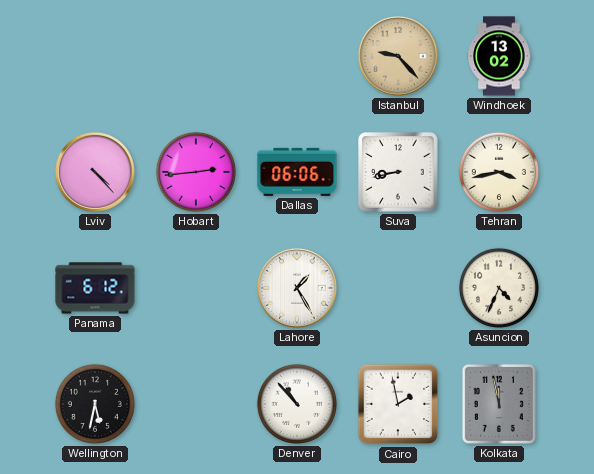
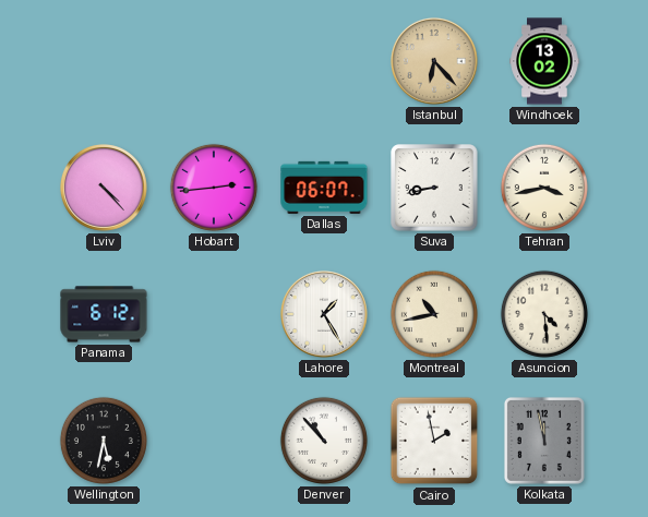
Istanbul: 9:23 -> 6:23
Dallas: 06:06 -> 06:07
Montreal: none -> 10:43
Asuncion: 4:34 -> 4:29
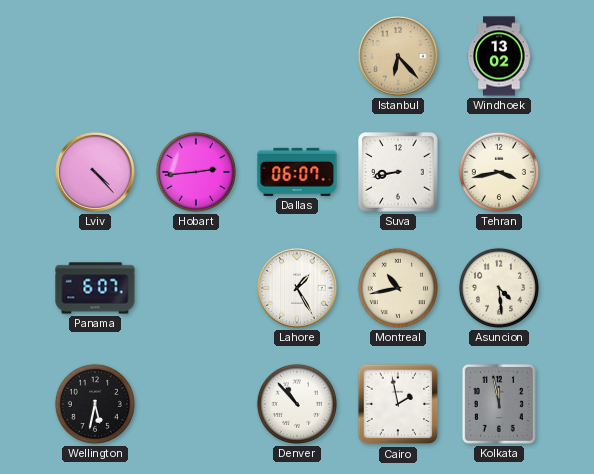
Panama: 6:12 -> 6:07
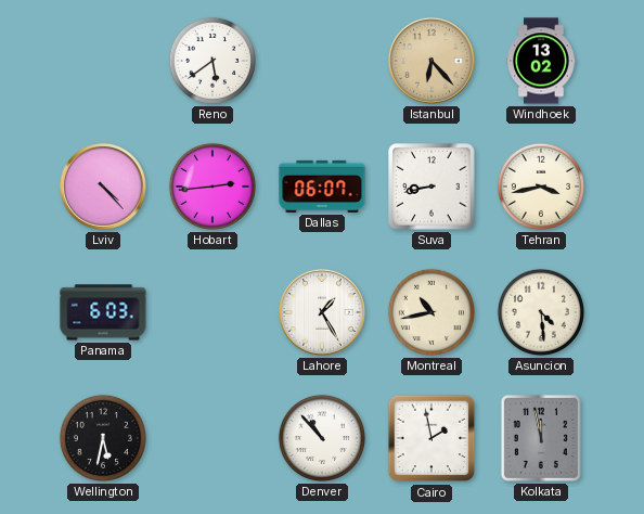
Reno: none -> 5:39
Panama: 6:07 -> 6:03
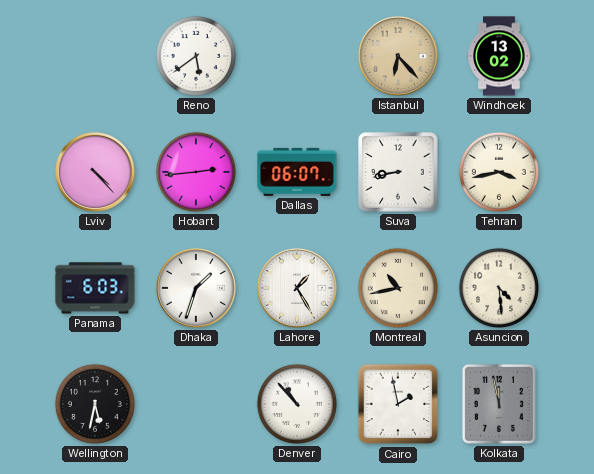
Dhaka: none -> 1:33
